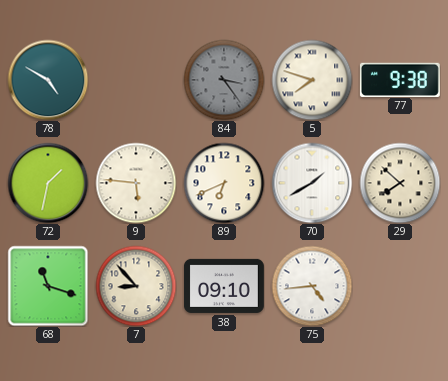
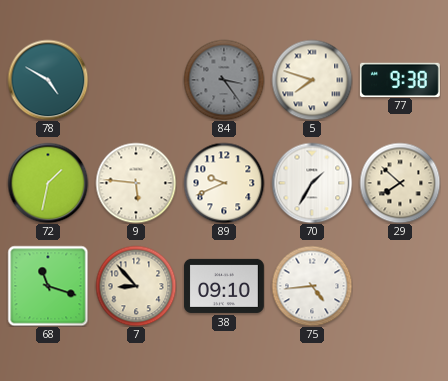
89: 6:41 -> 9:41
70: 1:40 -> 1:35
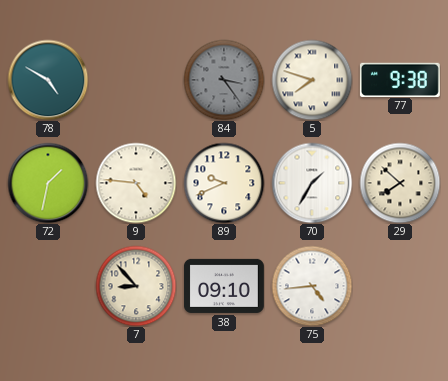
9: 5:46 -> 4:46
68: 11:18 -> none
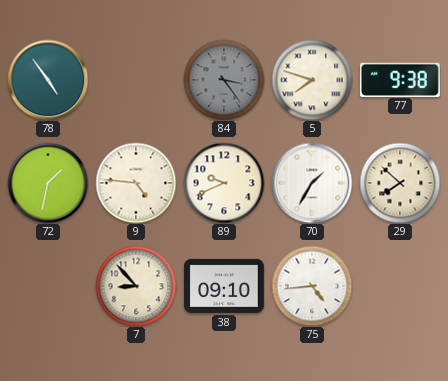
78: 4:50 -> 4:54
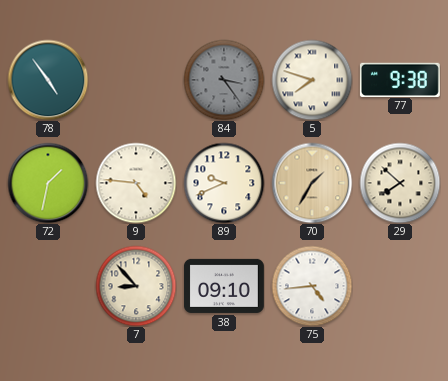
70 dial: white -> champagne
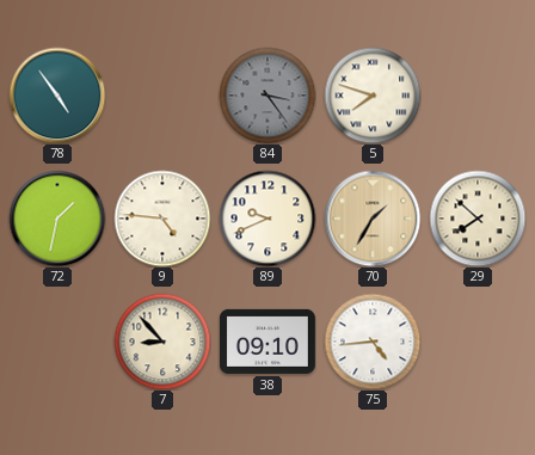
77: 9:38 -> none
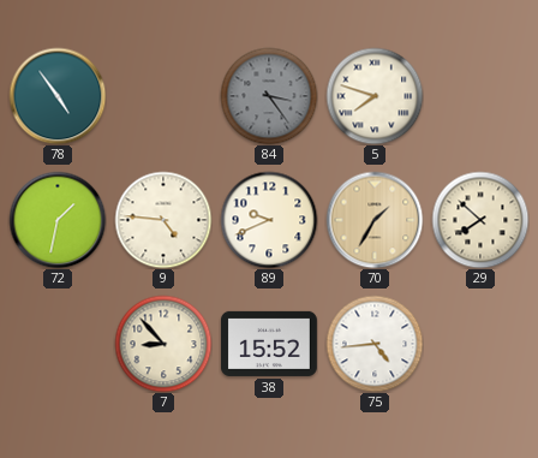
38: 09:10 -> 15:52
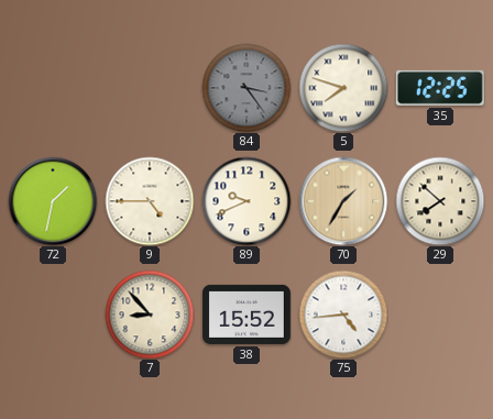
78: 4:54 -> none
35: none -> 12:25
9: 4:46 -> 4:45
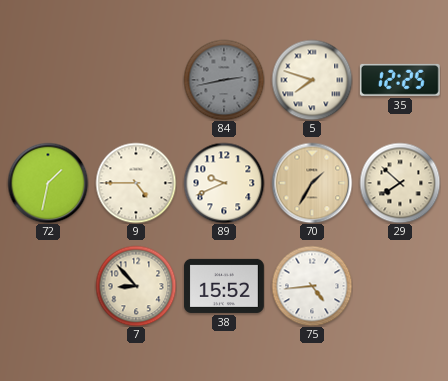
84: 3:24 -> 2:43
